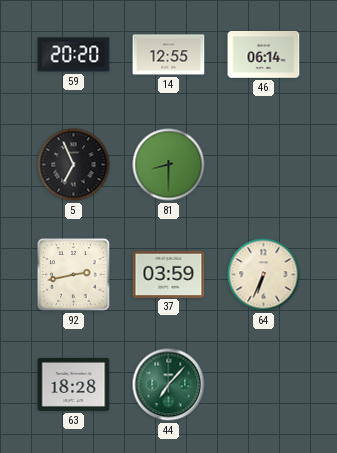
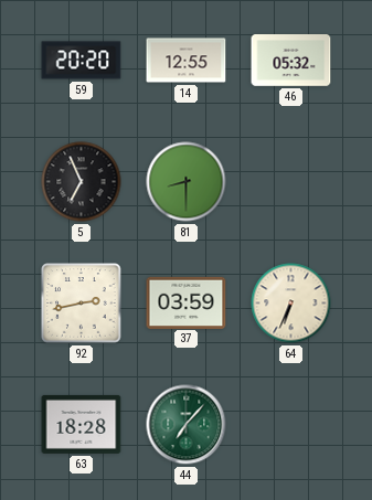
46: 06:14 -> 05:32
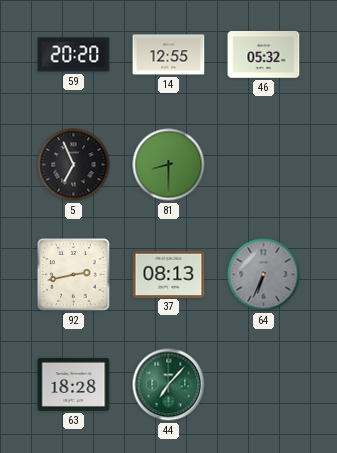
37: 03:59 -> 08:13
64 dial: cream -> grey
